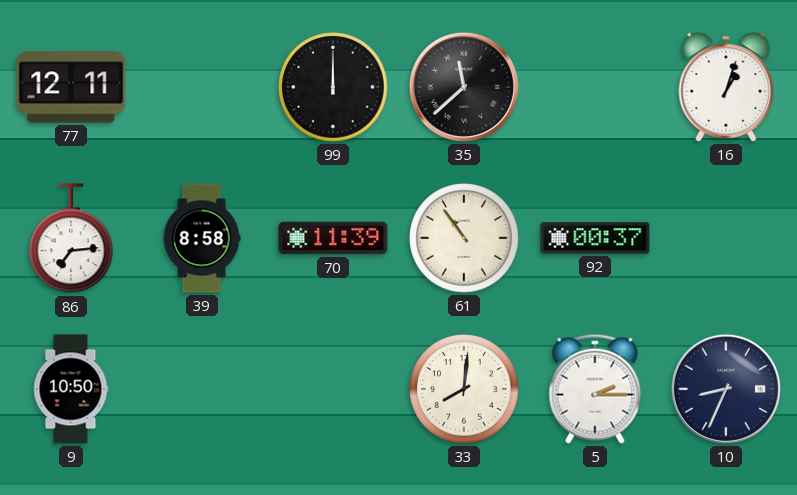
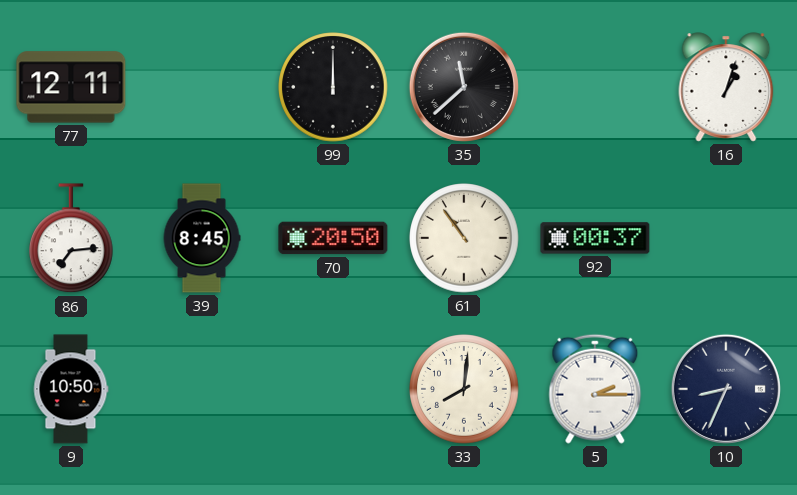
39: 8:58 -> 8:45
70: 11:39 -> 20:50
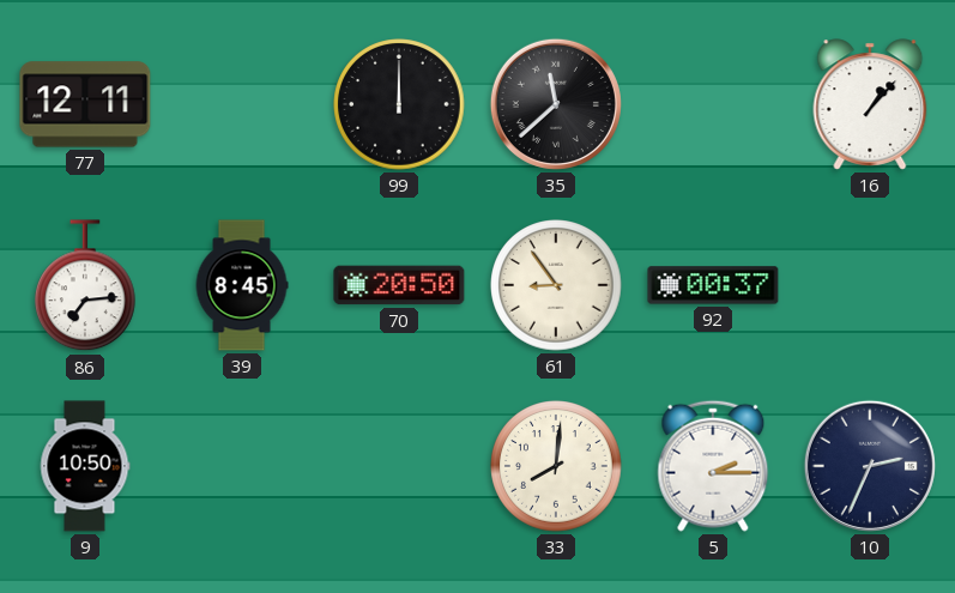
16: 1:03 -> 1:07
61: 10:54 -> 8:54
10: 8:34 -> 2:34
